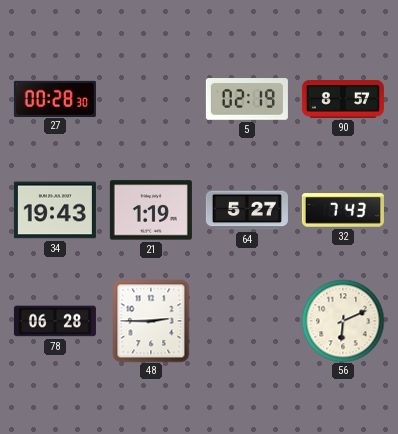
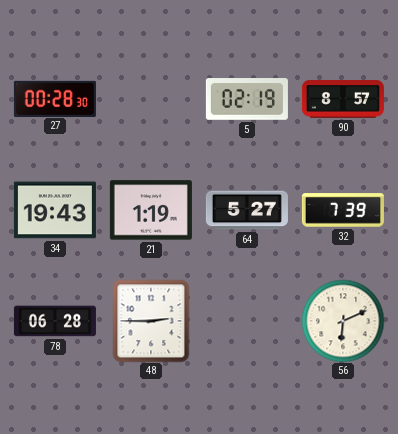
32: 7:43 -> 7:39
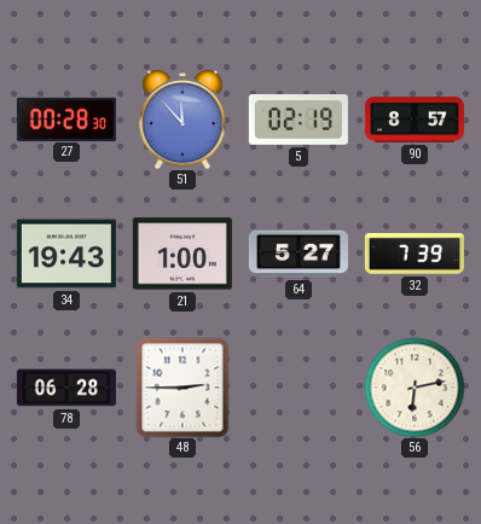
51: none -> 11:53
21: 1:19 -> 1:00
56: 6:11 -> 6:13
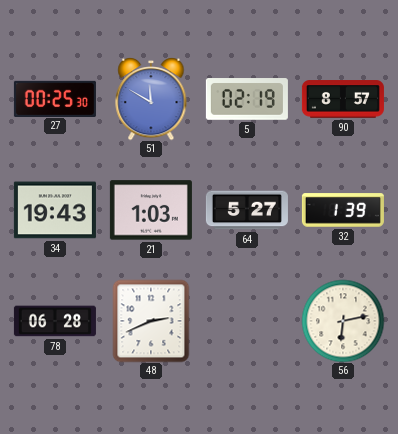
27: 00:28 -> 00:25
51: 11:53 -> 11:50
21: 1:00 -> 1:03
32: 7:39 -> 1:39
48: 2:45 -> 2:41
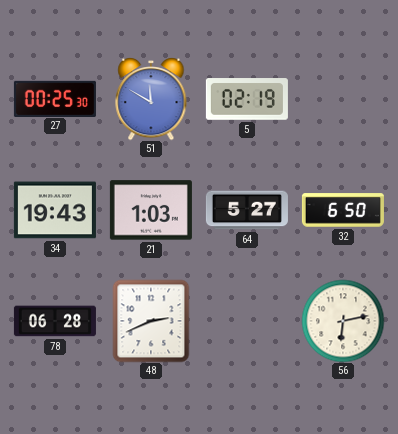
90: 8:57 -> none
32: 1:39 -> 6:50
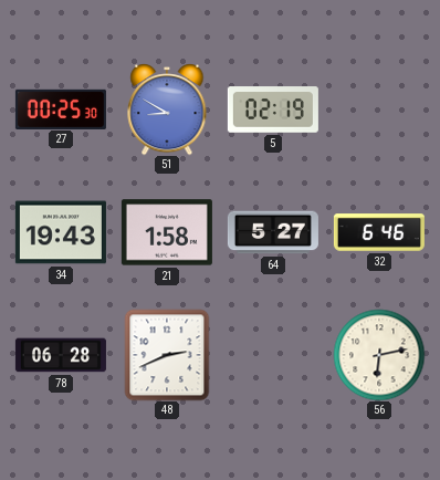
51: 11:50 -> 8:50
21: 1:03 -> 1:58
32: 6:50 -> 6:46
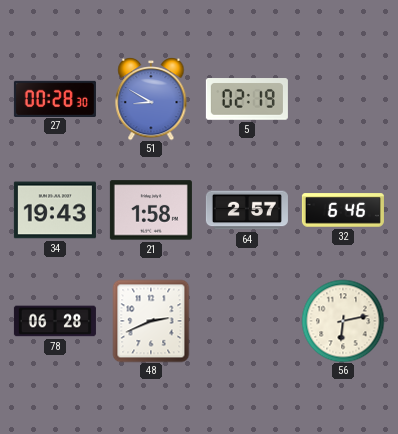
27: 00:25 -> 00:28
64: 5:27 -> 2:57
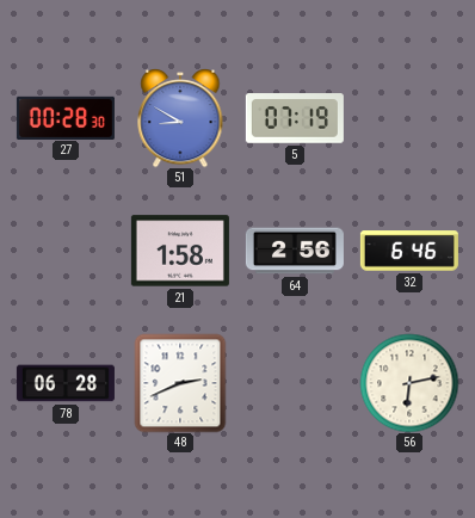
5: 02:19 -> 07:19
34: 19:43 -> none
64: 2:57 -> 2:56
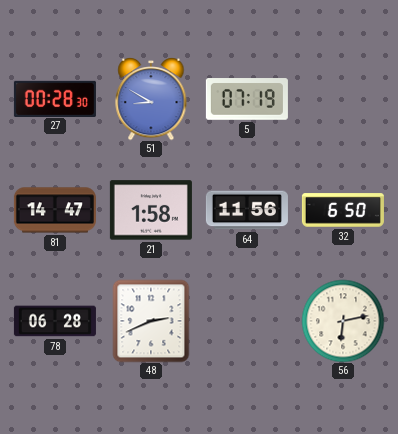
81: none -> 14:47
64: 2:56 -> 11:56
32: 6:46 -> 6:50
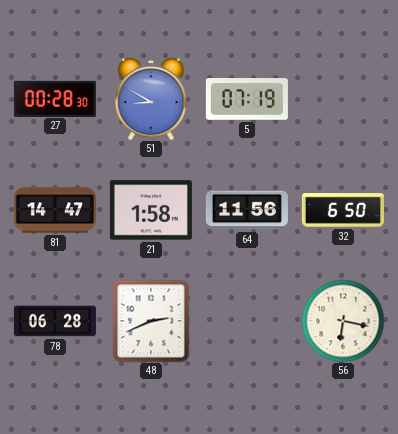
56: 6:13 -> 6:17
